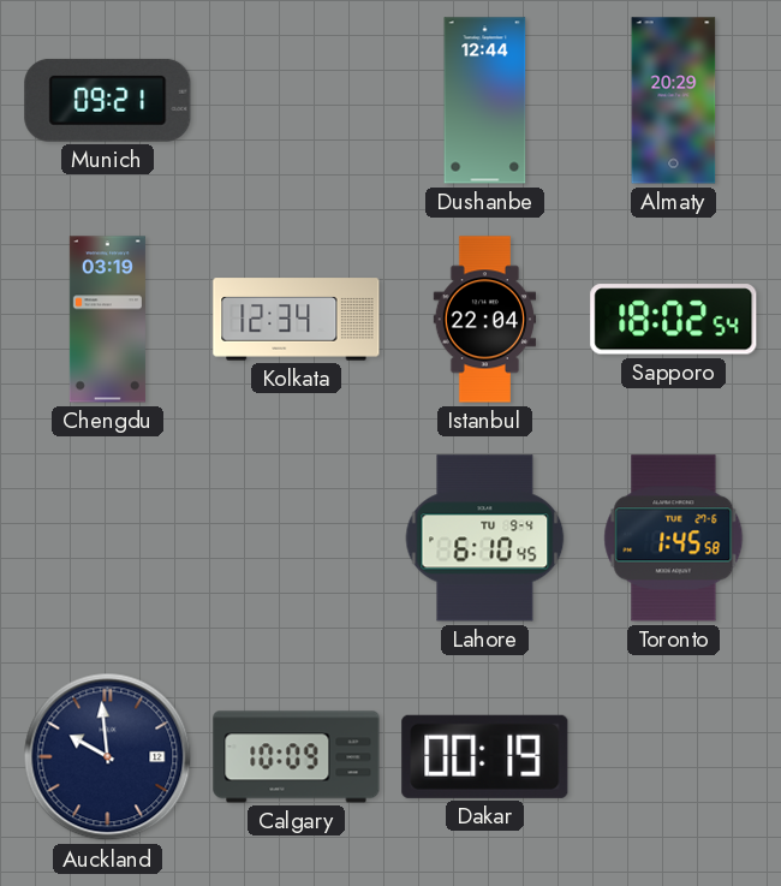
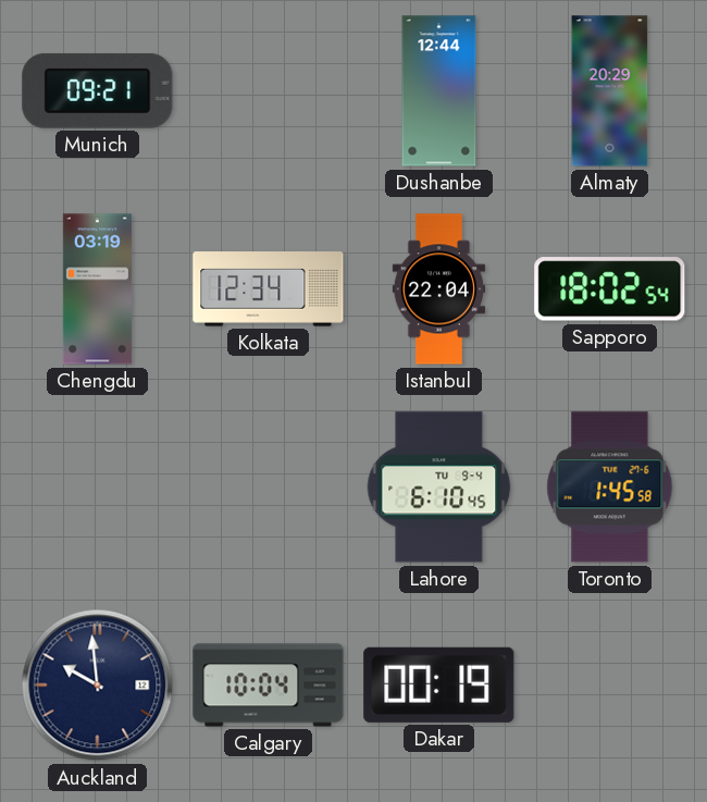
Calgary: 10:09 -> 10:04
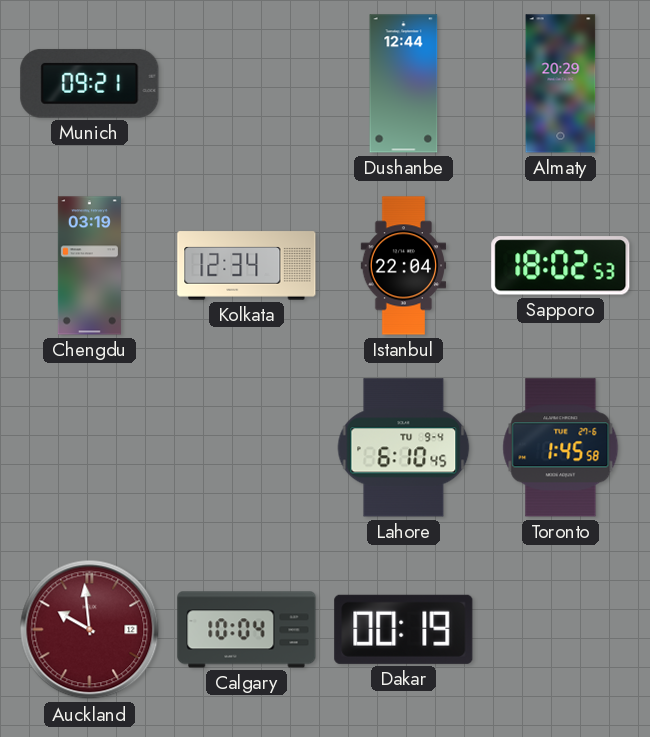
Sapporo: 18:02:54 -> 18:02:53
Auckland dial: navy -> burgundy
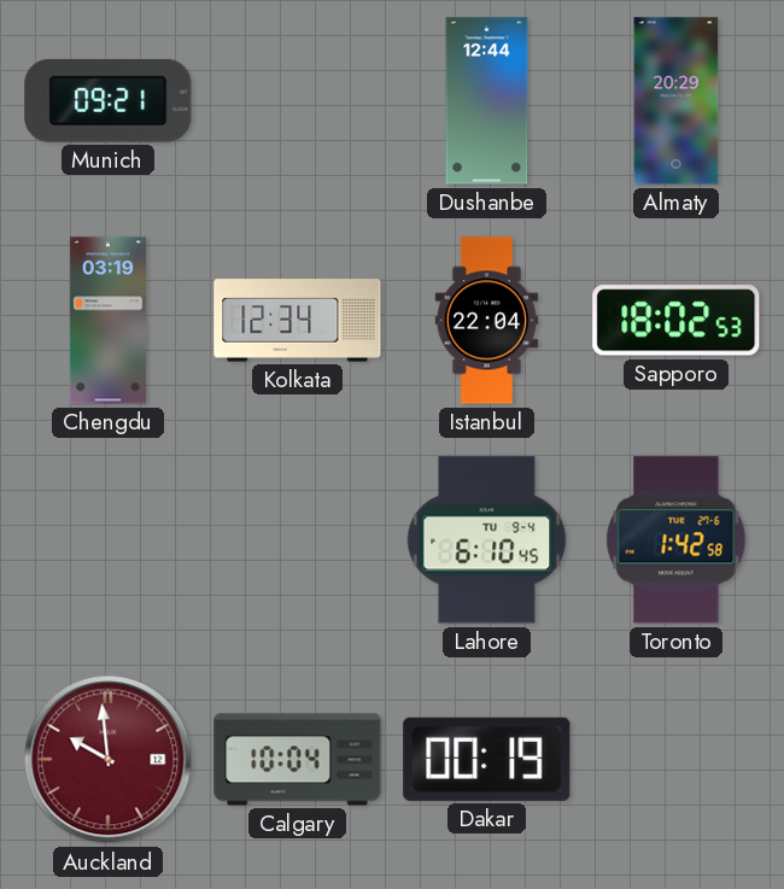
Toronto: 1:45 -> 1:42
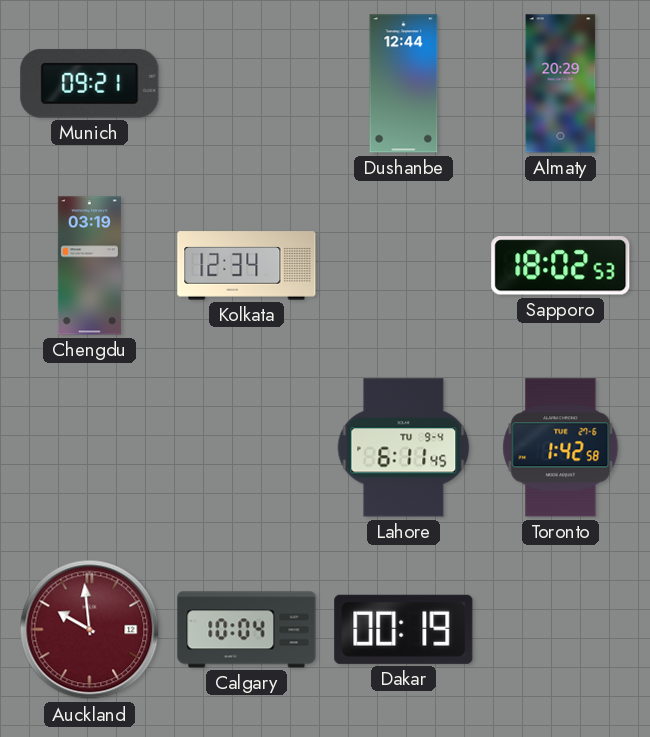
Istanbul: 22:04 -> none
Lahore: 6:10 -> 6:11
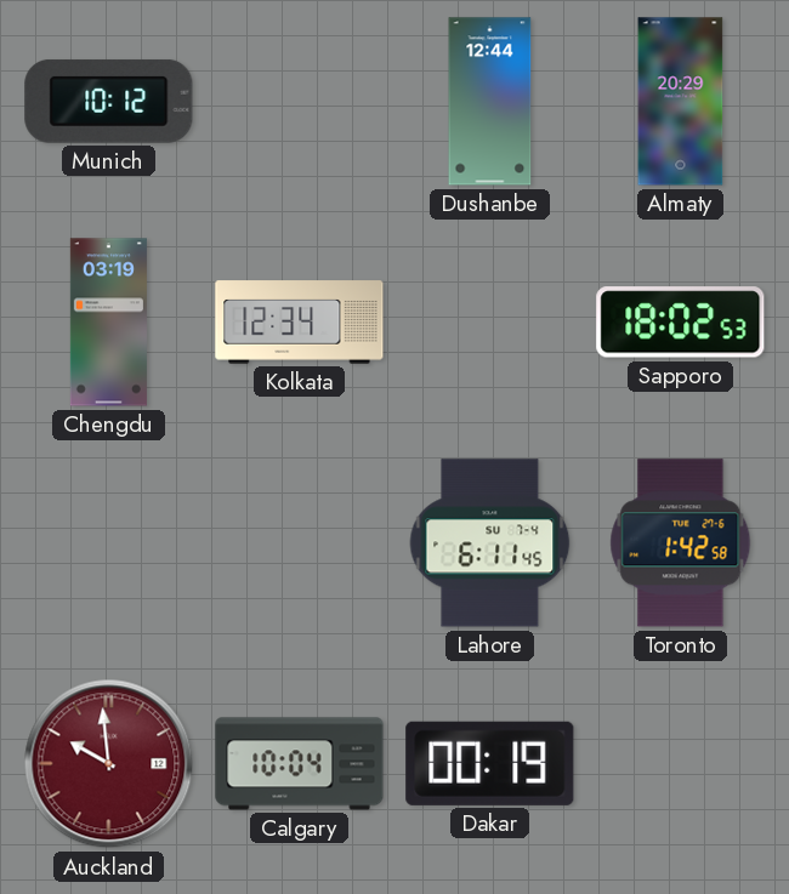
Munich: 09:21 -> 10:12
Lahore date: TU 9-4 -> SU 7-4
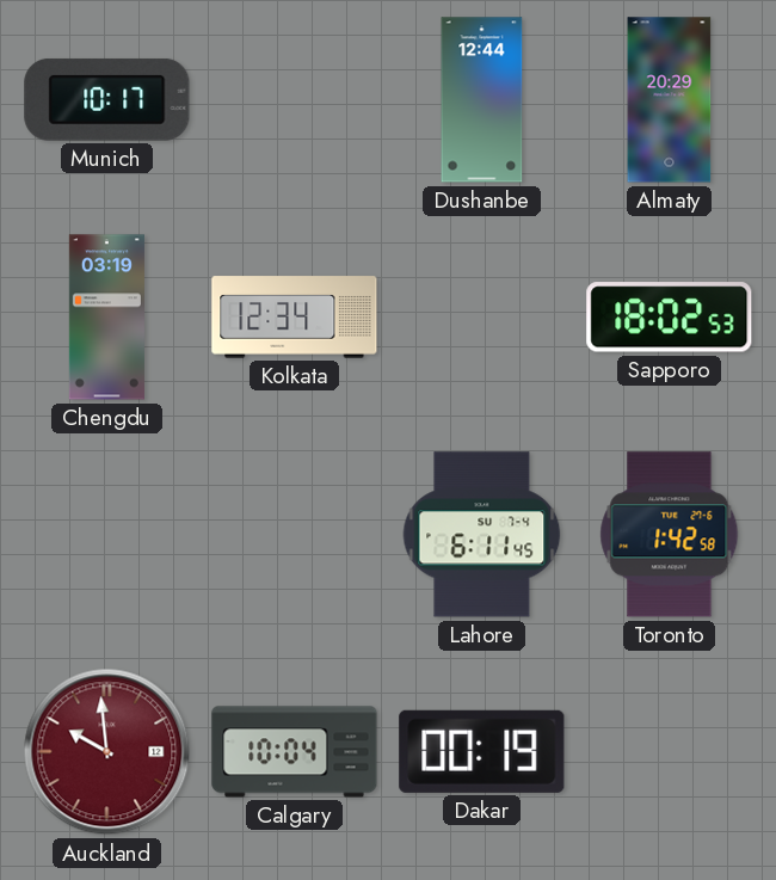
Munich: 10:12 -> 10:17
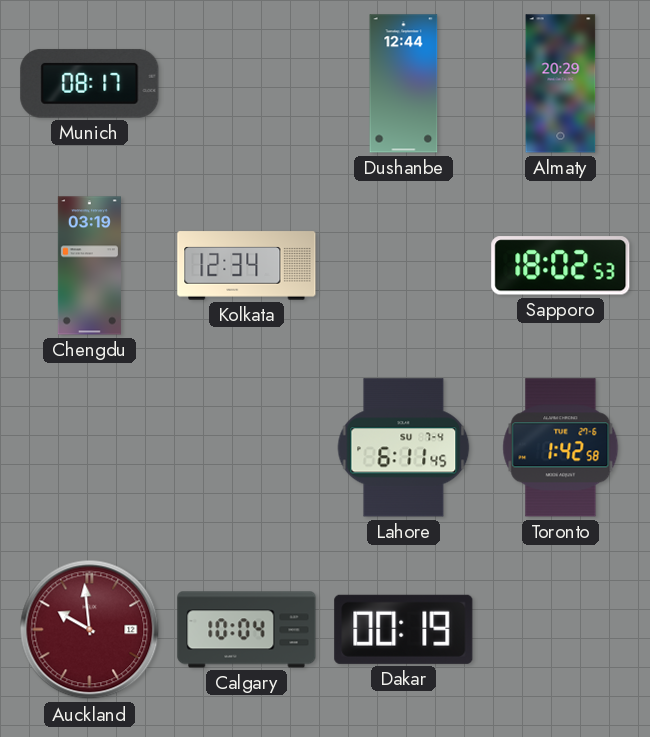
Munich: 10:17 -> 08:17
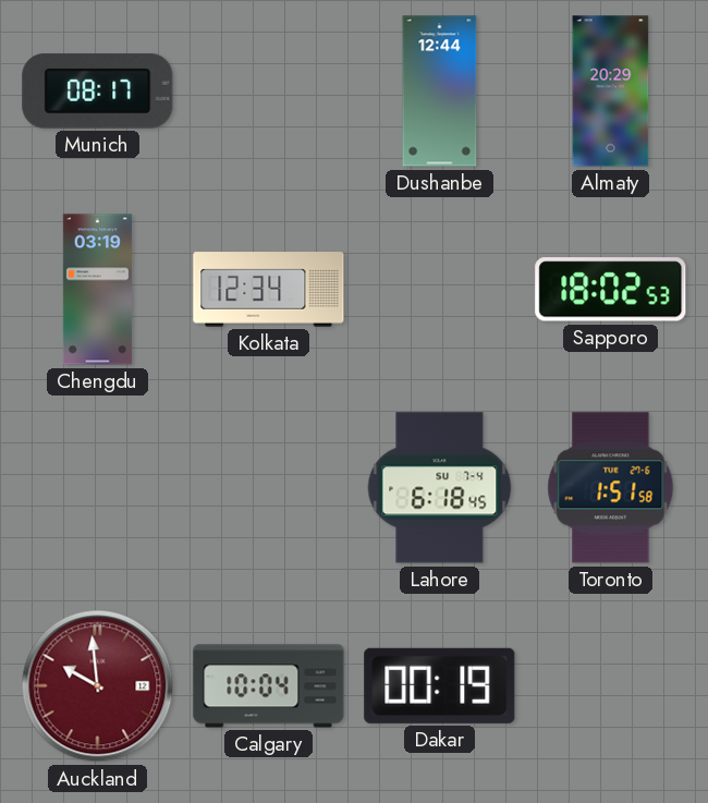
Lahore: 6:11 -> 6:18
Toronto: 1:42 -> 1:51
